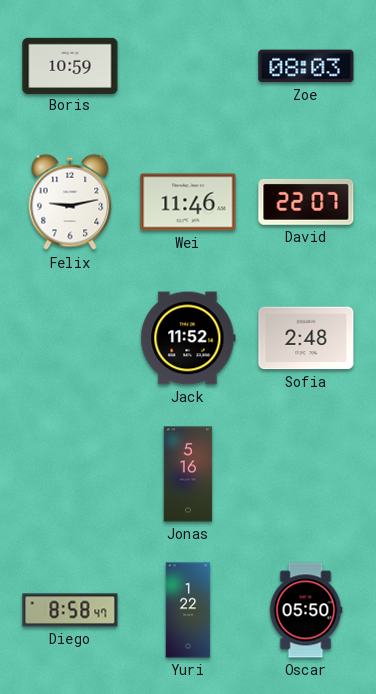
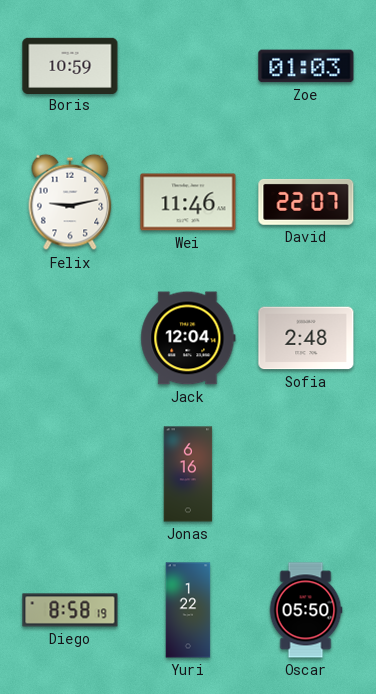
Zoe: 08:03 -> 01:03
Jack: 11:52 -> 12:04
Jonas: 5:16 -> 6:16
Diego: 8:58:47 -> 8:58:19
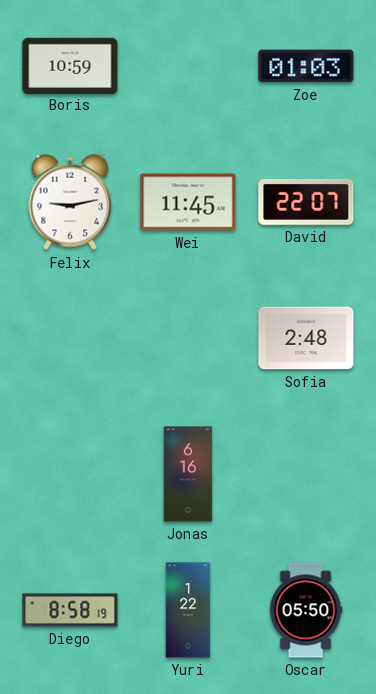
Wei: 11:46 -> 11:45
Jack: 12:04 -> none
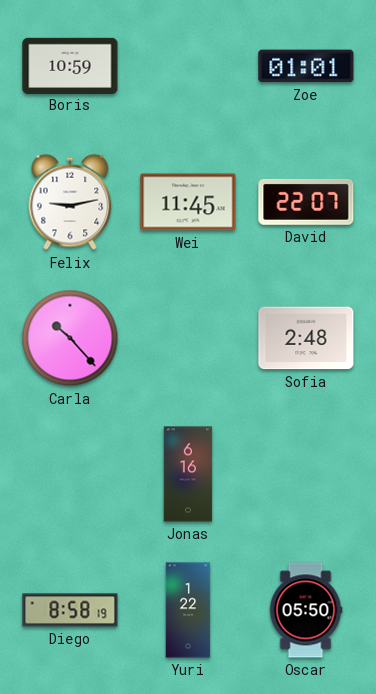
Zoe: 01:03 -> 01:01
Carla: none -> 10:23
